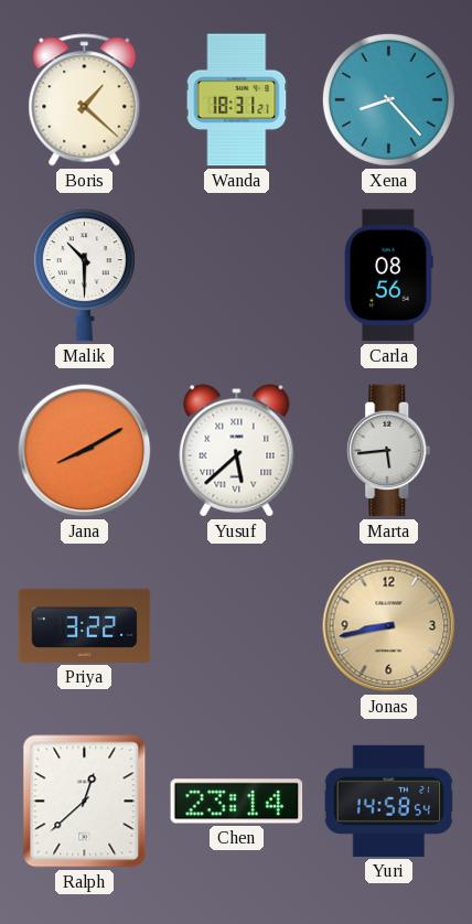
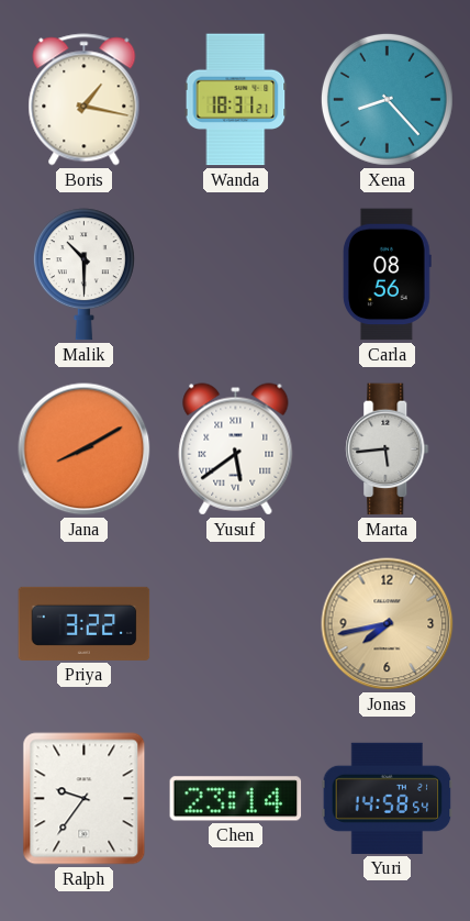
Boris: 1:22 -> 1:17
Yusuf: 5:38 -> 5:39
Jonas: 8:43 -> 7:43
Ralph: 12:38 -> 9:36
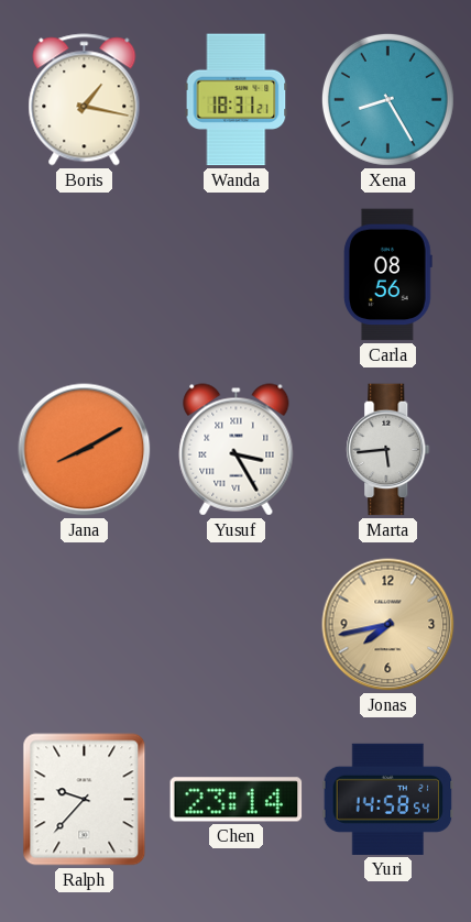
Xena: 8:23 -> 8:25
Malik: 10:30 -> none
Yusuf: 5:39 -> 3:25
Priya: 3:22 -> none
Ralph: 9:36 -> 9:37
